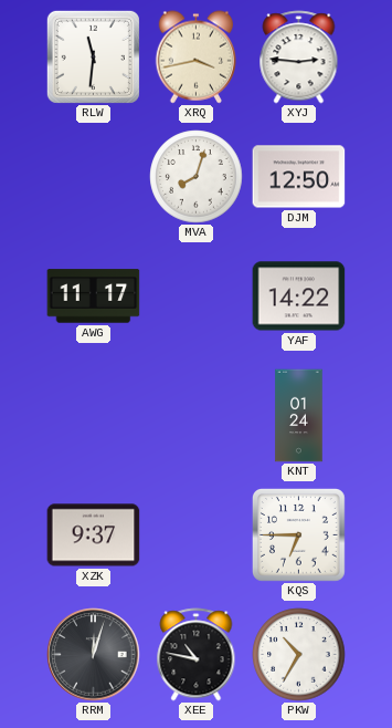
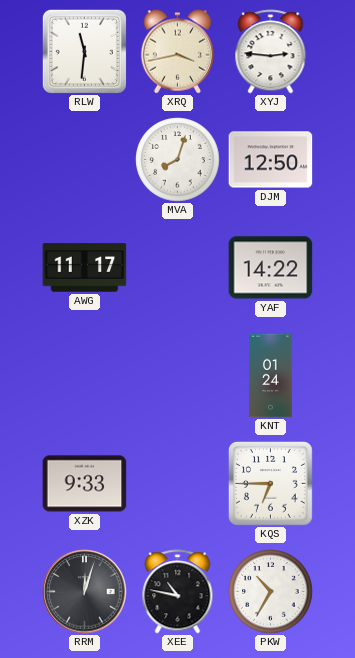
XZK: 9:37 -> 9:33
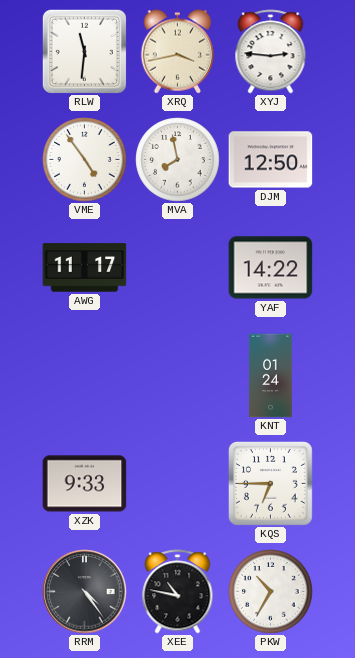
VME: none -> 4:54
MVA: 8:03 -> 7:58
RRM: 12:03 -> 4:24
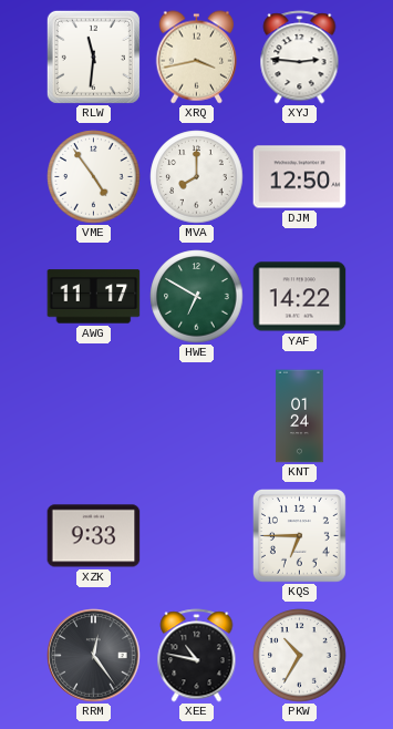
MVA: 7:58 -> 8:00
HWE: none -> 6:50
RRM: 4:24 -> 12:24
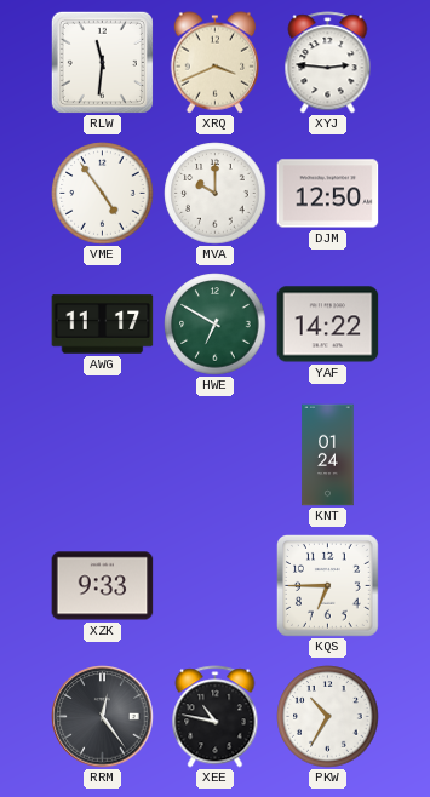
XRQ: 3:43 -> 3:41
MVA: 8:00 -> 10:00
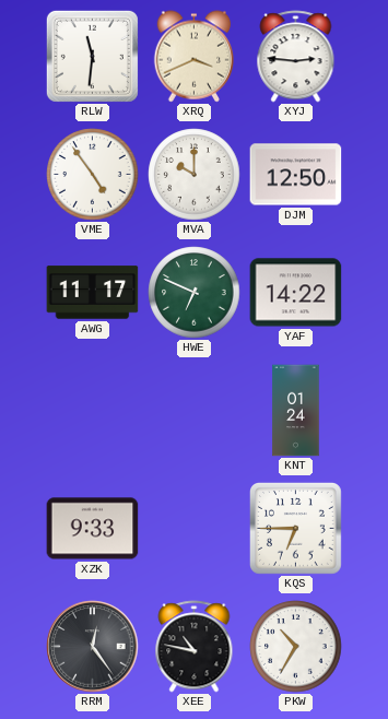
HWE: 6:50 -> 6:49
